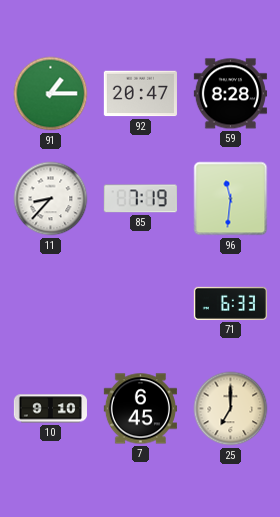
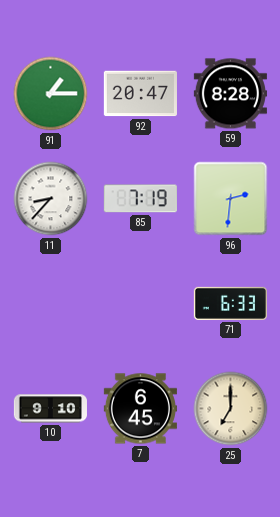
96: 11:31 -> 2:31
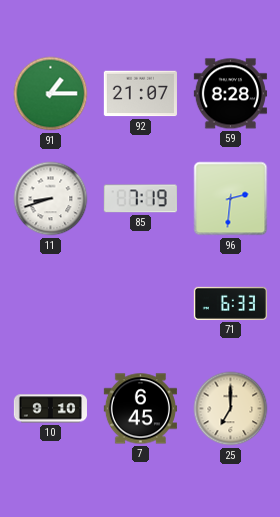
92: 20:47 -> 21:07
11: 8:37 -> 8:42
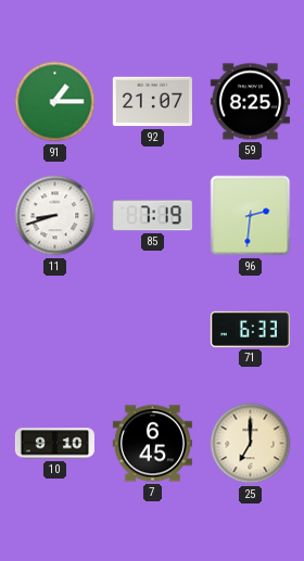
59: 8:28 -> 8:25
